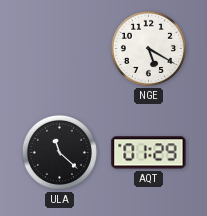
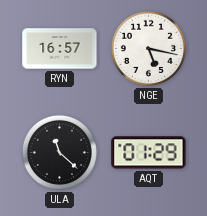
RYN: none -> 16:57
NGE: 5:20 -> 5:17
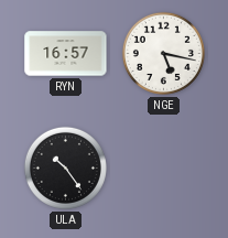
ULA: 11:22 -> 10:24
AQT: 01:29 -> none
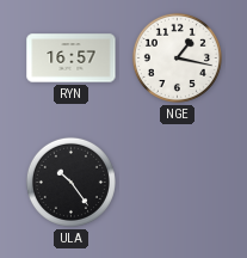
NGE: 5:17 -> 1:17
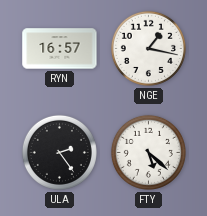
ULA: 10:24 -> 2:24
FTY: none -> 5:22
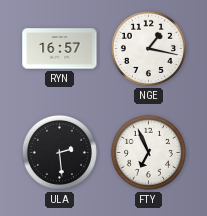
ULA: 2:24 -> 2:29
FTY: 5:22 -> 6:56
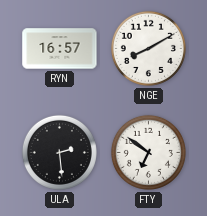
NGE: 1:17 -> 8:10
FTY: 6:56 -> 6:51
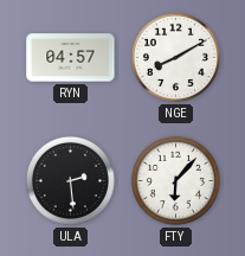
RYN: 16:57 -> 04:57
FTY: 6:51 -> 6:07
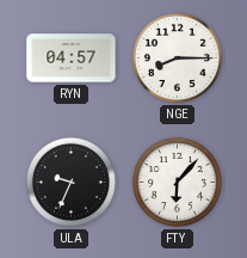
NGE: 8:10 -> 8:15
ULA: 2:29 -> 9:34
